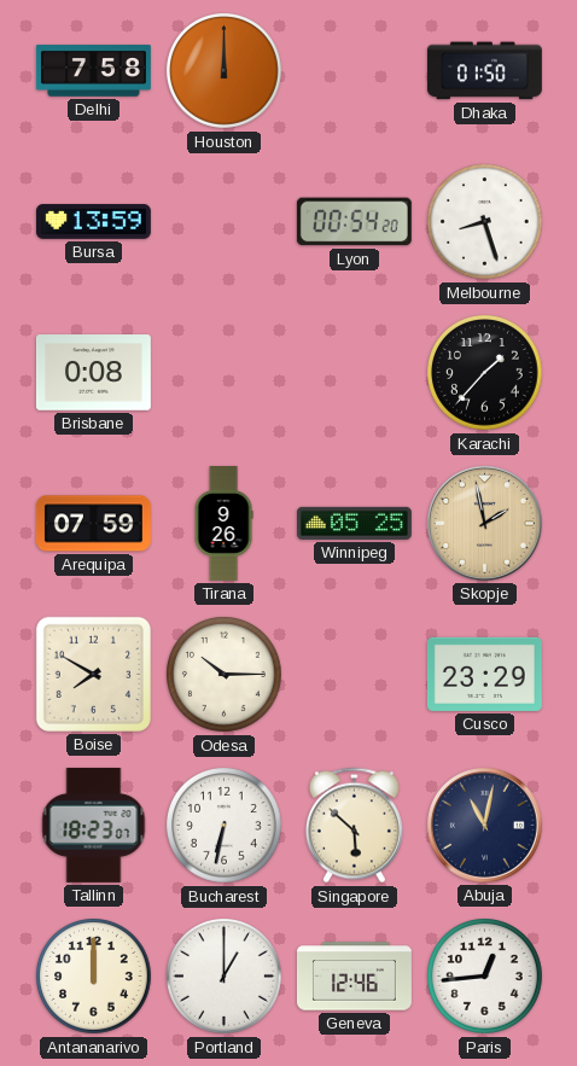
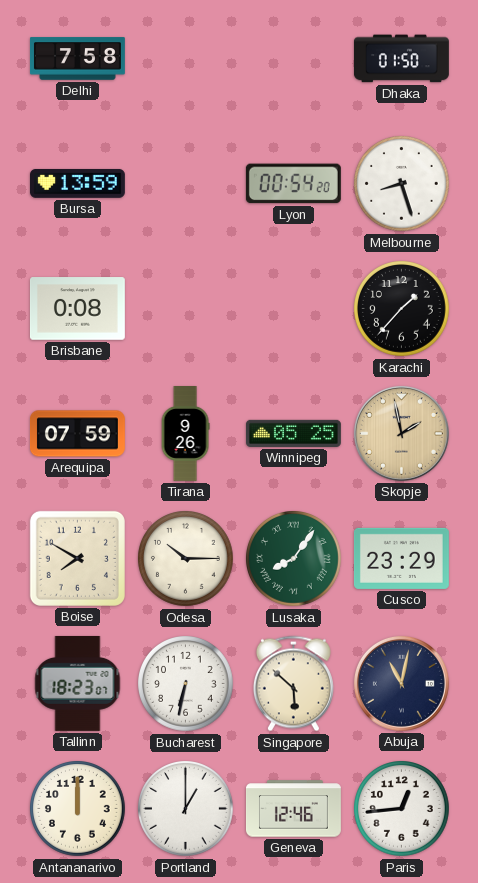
Houston: 12:00 -> none
Lusaka: none -> 8:06
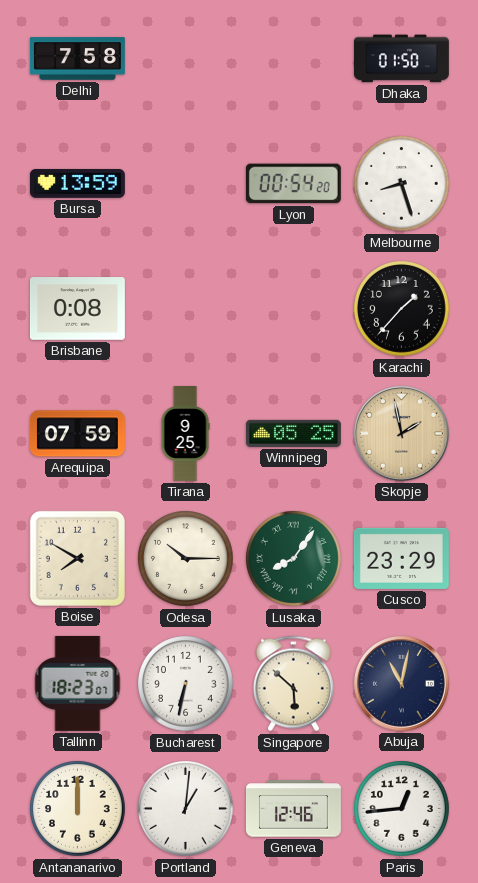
Tirana: 9:26 -> 9:25
Portland: 1:00 -> 1:01
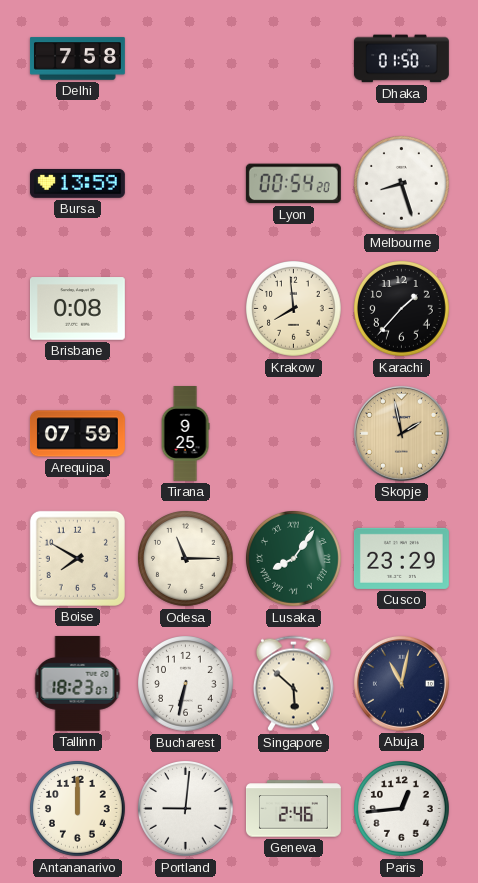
Krakow: none -> 7:59
Winnipeg: 05:25 -> none
Odesa: 10:15 -> 11:15
Portland: 1:01 -> 9:01
Geneva: 12:46 -> 2:46
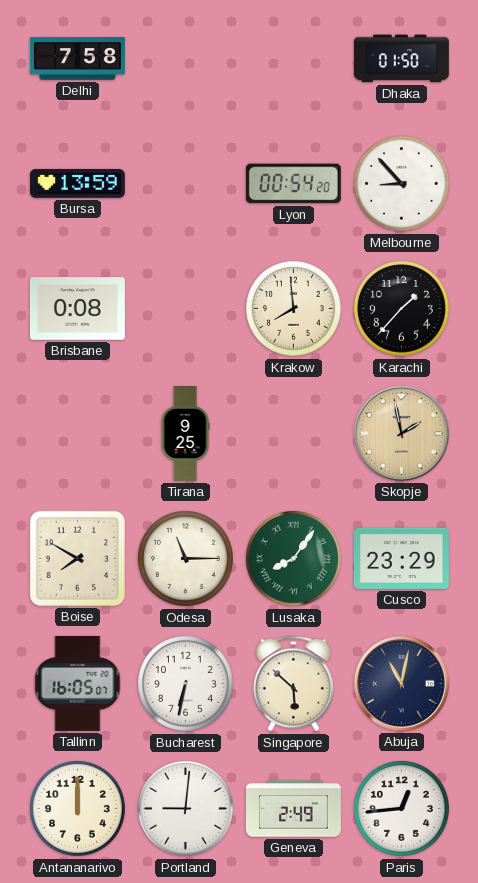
Melbourne: 8:27 -> 8:53
Arequipa: 07:59 -> none
Tallinn: 18:23 -> 16:05
Geneva: 2:46 -> 2:49
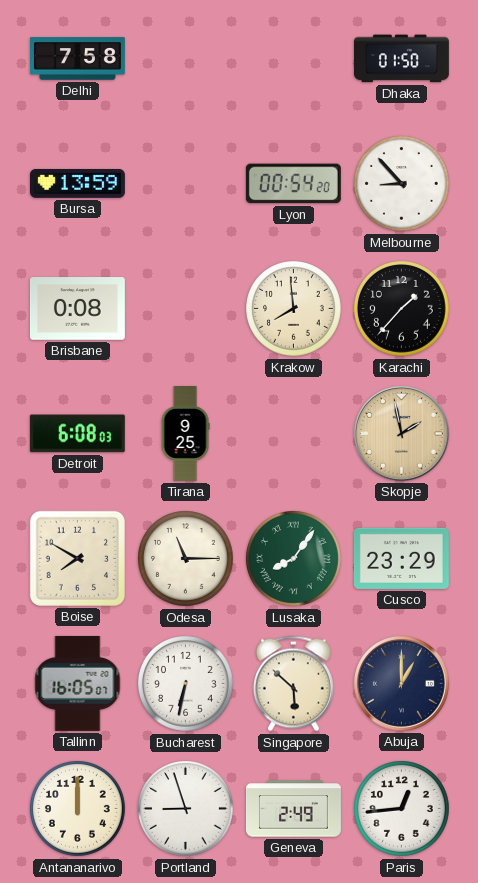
Detroit: none -> 6:08
Abuja: 11:02 -> 1:00
Portland: 9:01 -> 8:57
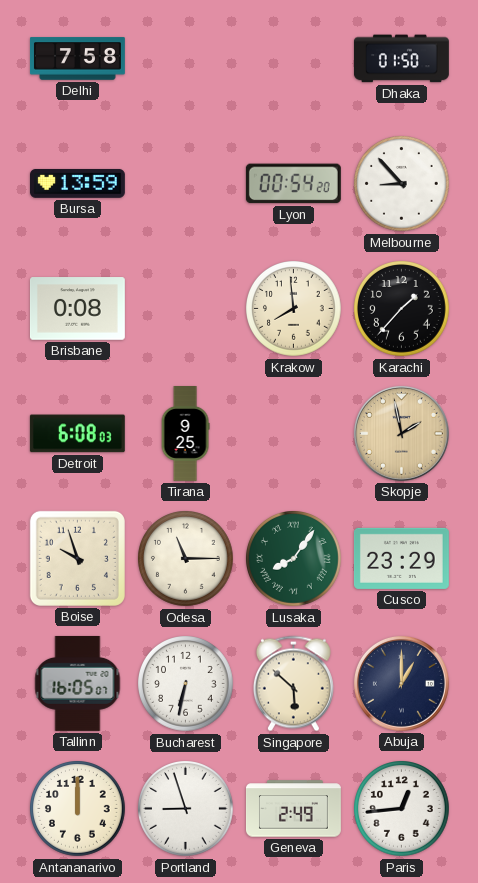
Boise: 7:50 -> 9:57
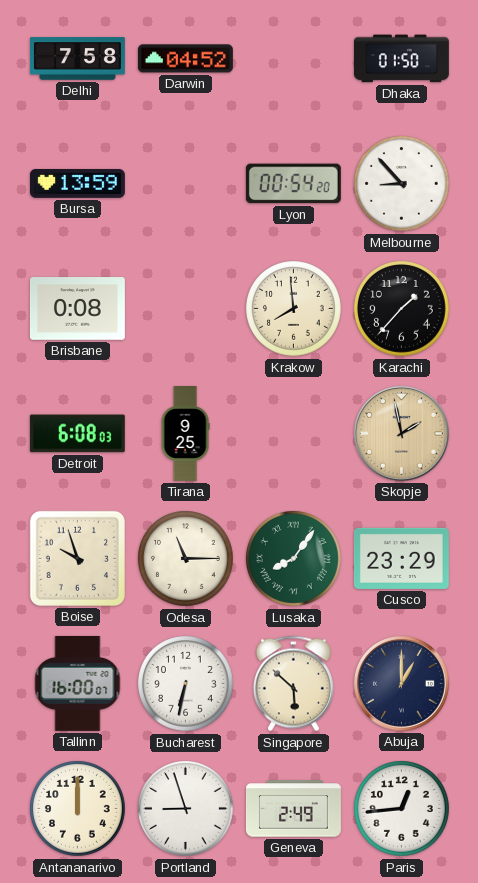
Darwin: none -> 04:52
Tallinn: 16:05 -> 16:00
